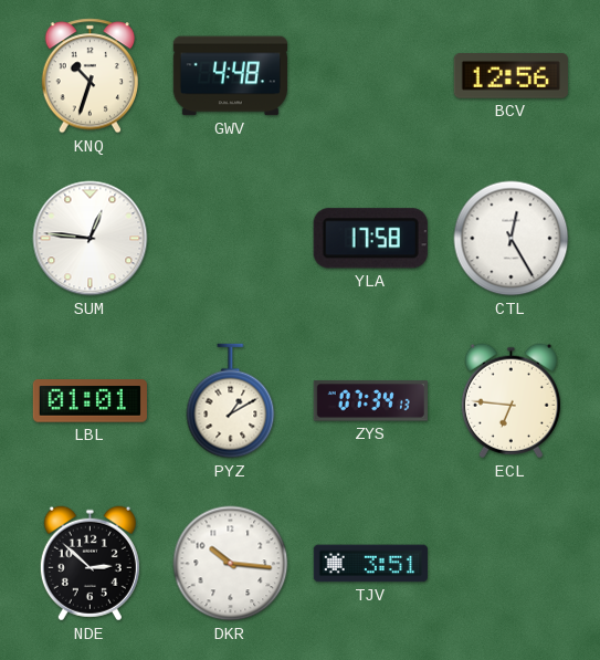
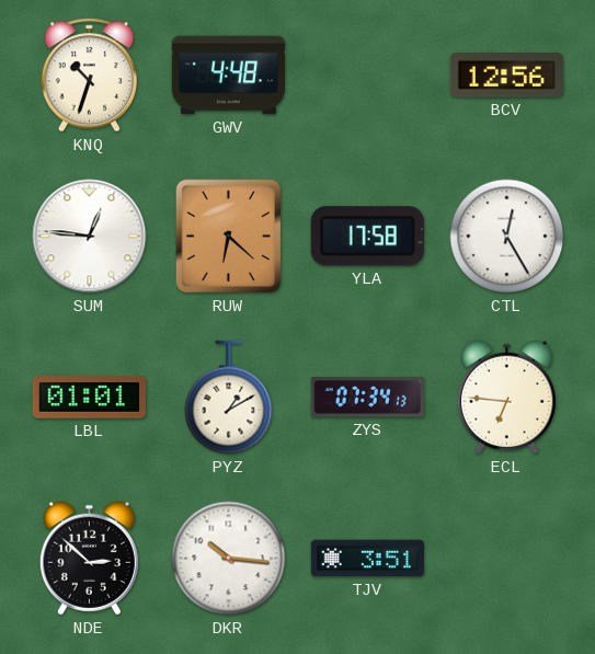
RUW: none -> 6:22
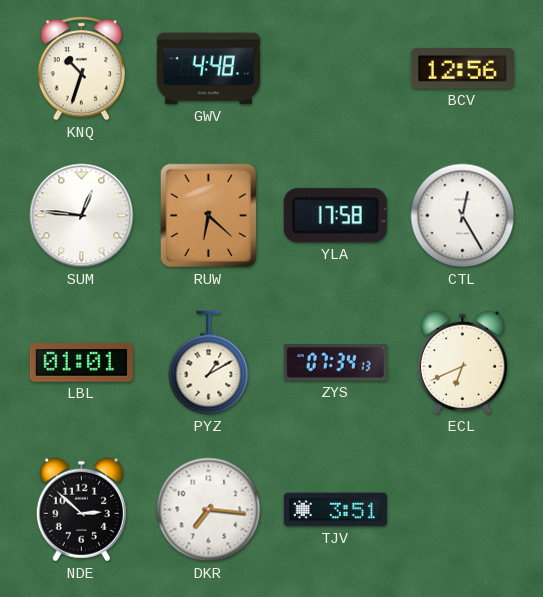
ECL: 6:46 -> 6:41
DKR: 10:16 -> 7:16
